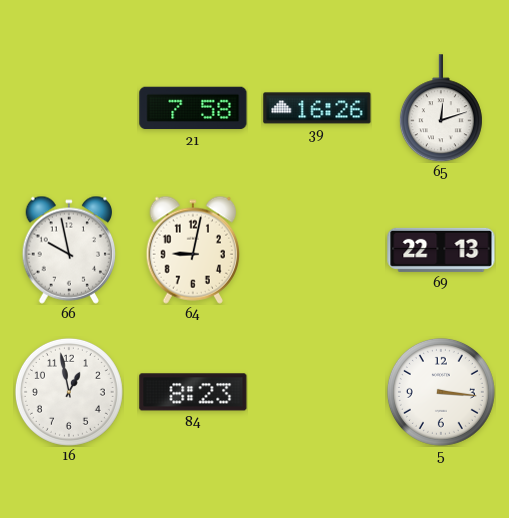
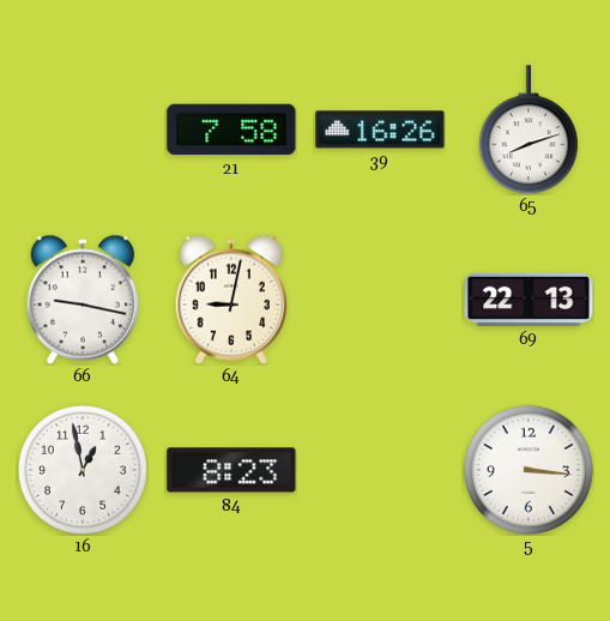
65: 12:12 -> 8:12
66: 9:58 -> 9:17
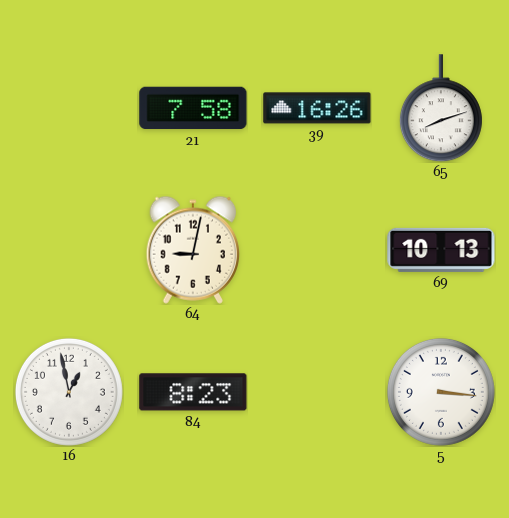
66: 9:17 -> none
69: 22:13 -> 10:13
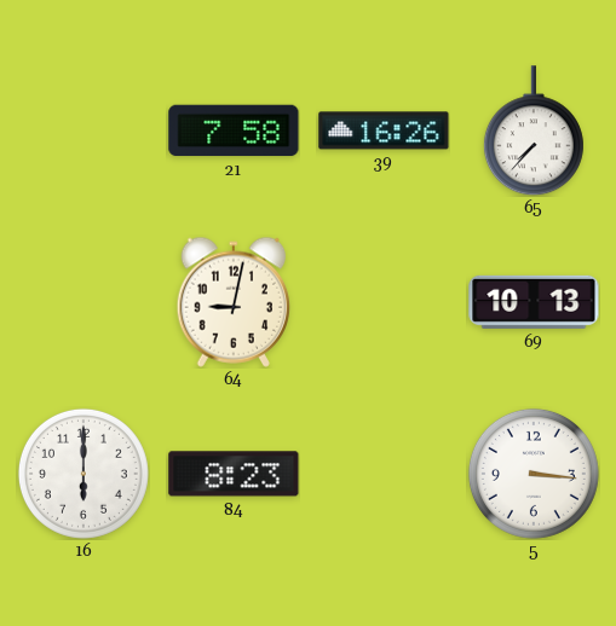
65: 8:12 -> 7:37
16: 12:58 -> 6:00
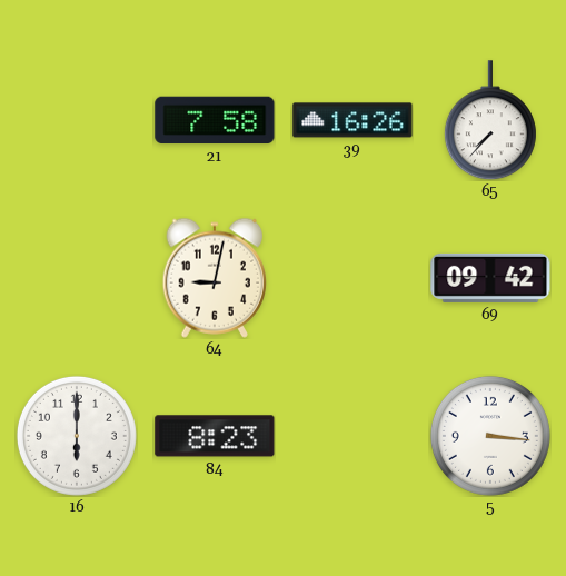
69: 10:13 -> 09:42
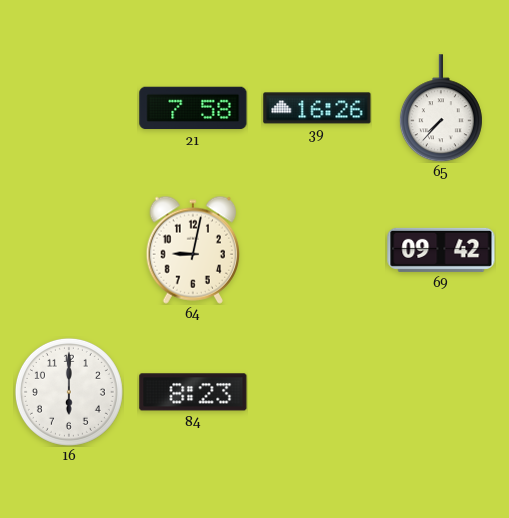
5: 3:16 -> none
